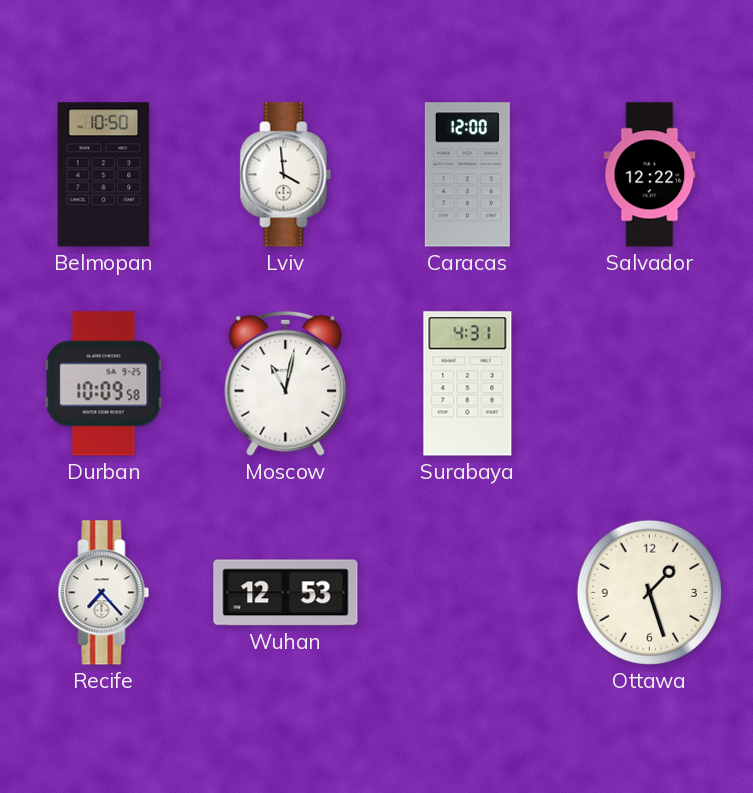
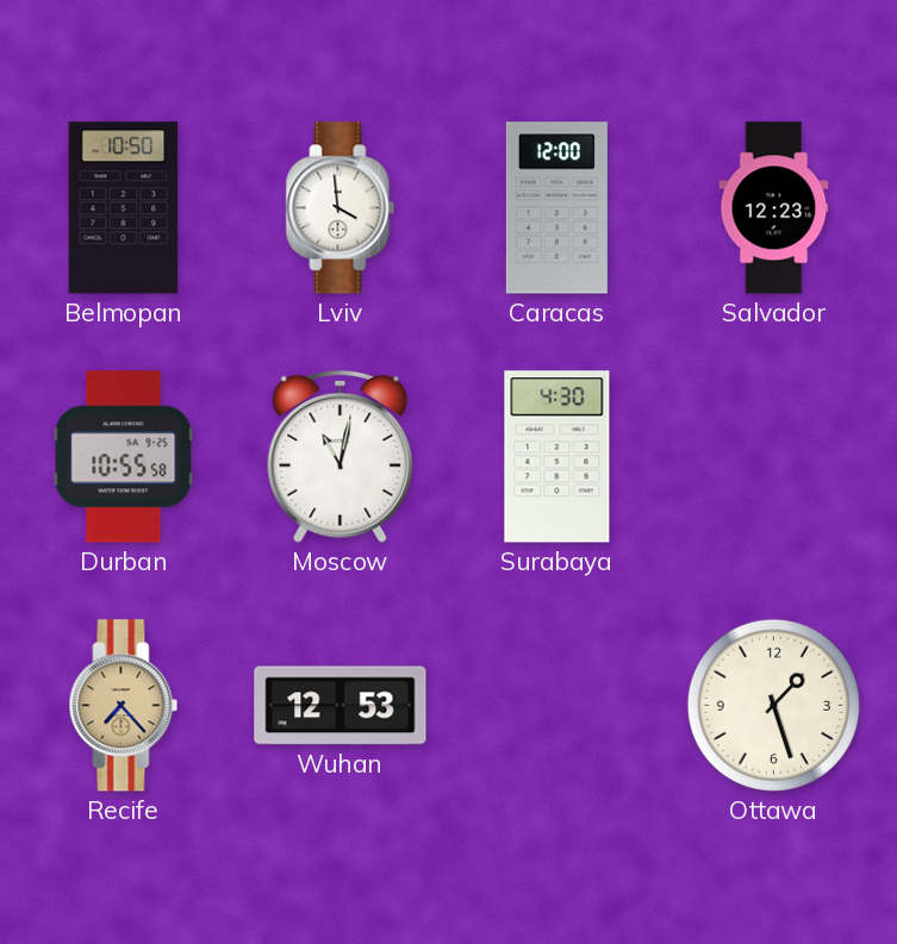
Salvador: 12:22 -> 12:23
Durban: 10:09 -> 10:55
Surabaya: 4:31 -> 4:30
Recife dial: white -> champagne
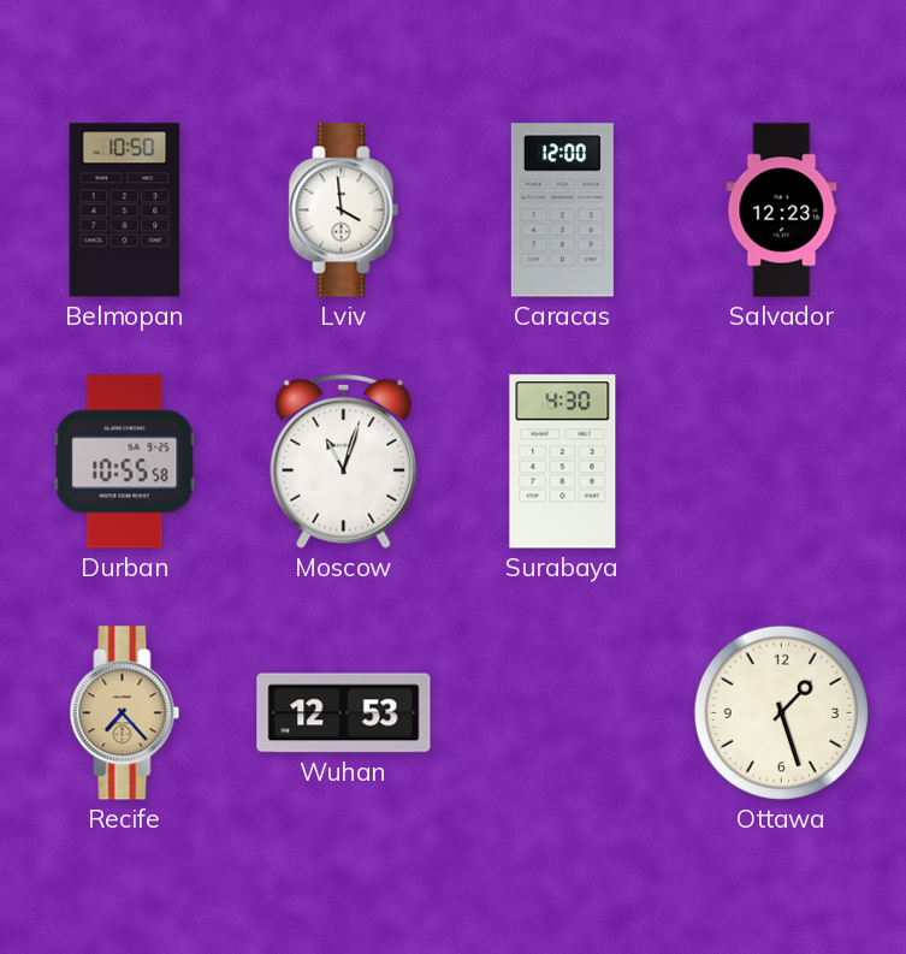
Moscow: 11:02 -> 11:03
